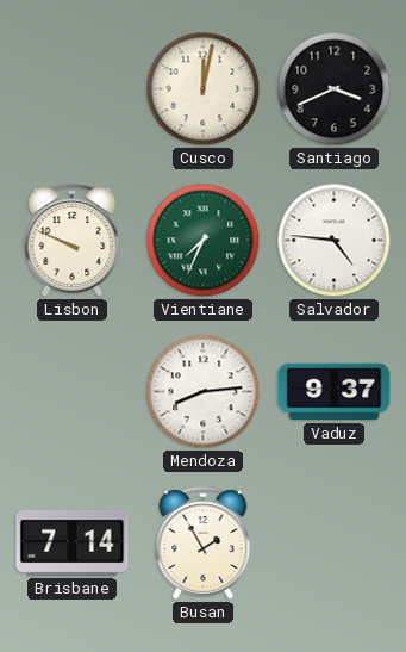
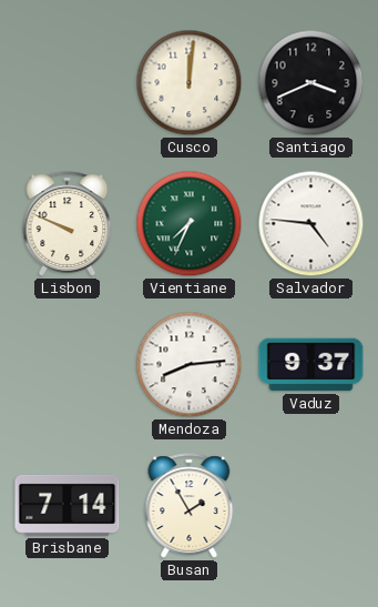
Cusco: 12:02 -> 12:01
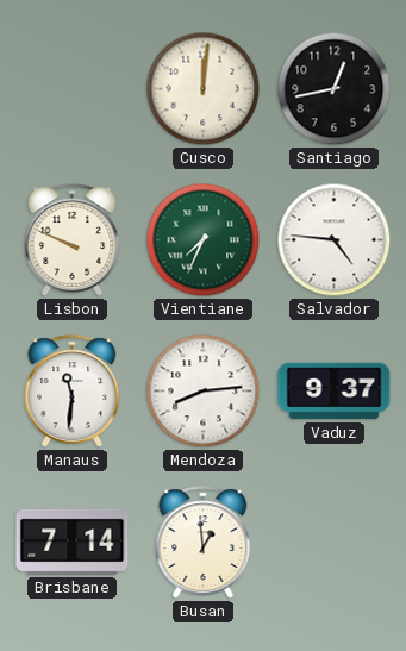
Santiago: 3:41 -> 12:43
Manaus: none -> 11:31
Busan: 1:55 -> 12:59
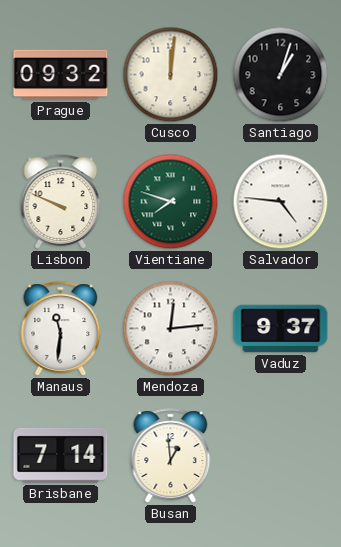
Prague: none -> 09:32
Santiago: 12:43 -> 1:03
Vientiane: 7:34 -> 7:48
Mendoza: 8:14 -> 12:14
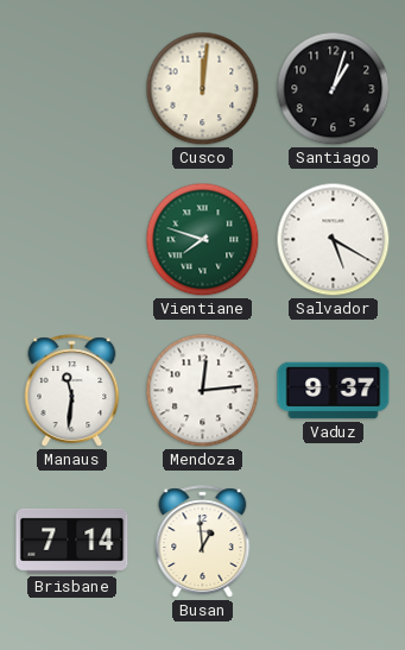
Prague: 09:32 -> none
Lisbon: 9:49 -> none
Salvador: 4:46 -> 5:20
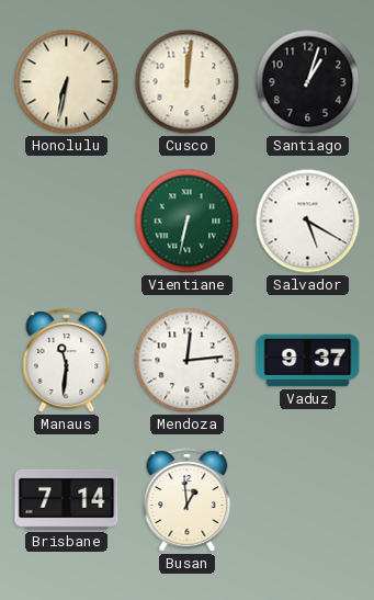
Honolulu: none -> 6:32
Vientiane: 7:48 -> 6:32
